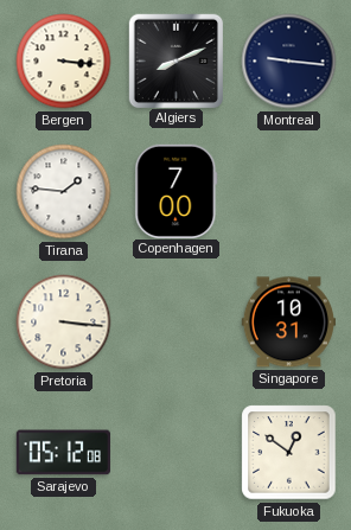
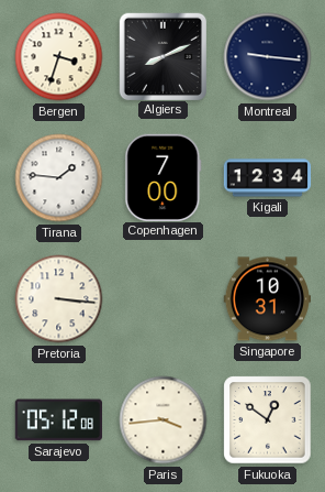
Bergen: 3:16 -> 3:33
Kigali: none -> 12:34
Paris: none -> 3:44
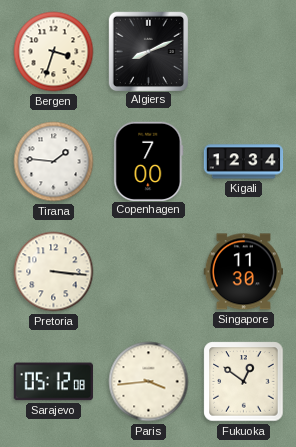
Montreal: 9:16 -> none
Singapore: 10:31 -> 11:30
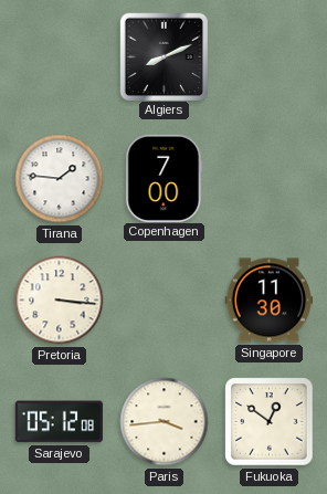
Bergen: 3:33 -> none
Kigali: 12:34 -> none
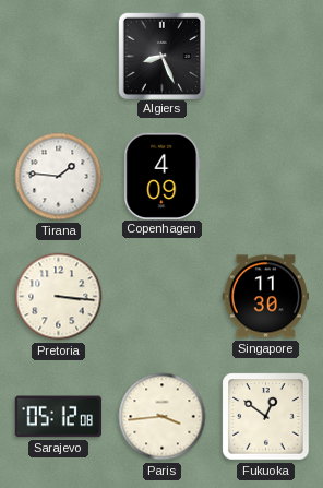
Algiers: 8:11 -> 8:26
Copenhagen: 7:00 -> 4:09
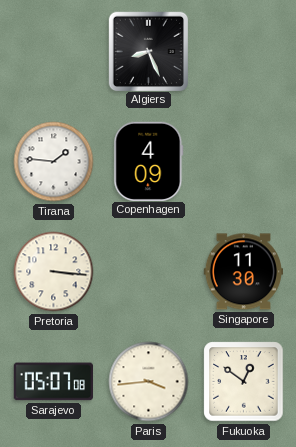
Sarajevo: 05:12 -> 05:07
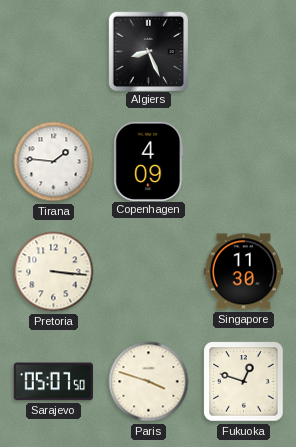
Sarajevo: 05:07:08 -> 05:07:50
Paris: 3:44 -> 3:48
Fukuoka: 12:51 -> 12:48
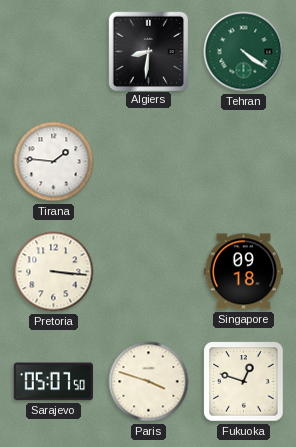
Algiers: 8:26 -> 8:31
Tehran: none -> 4:21
Copenhagen: 4:09 -> none
Singapore: 11:30 -> 09:18
